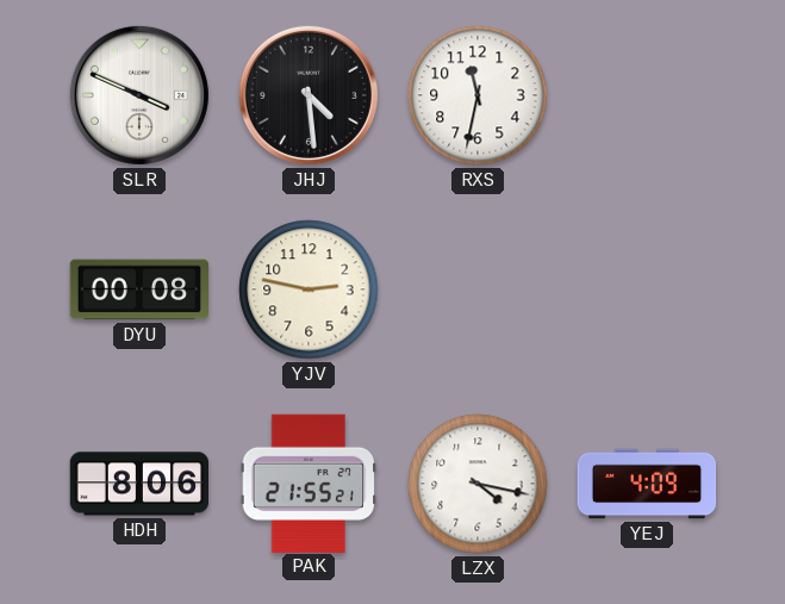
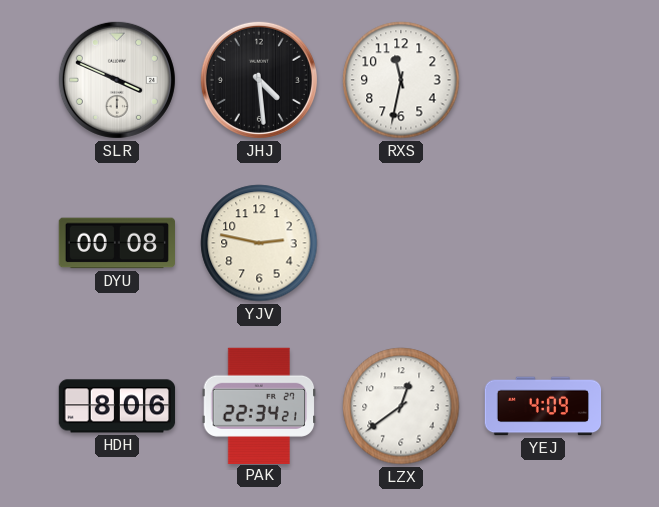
PAK: 21:55 -> 22:34
LZX: 4:17 -> 12:39
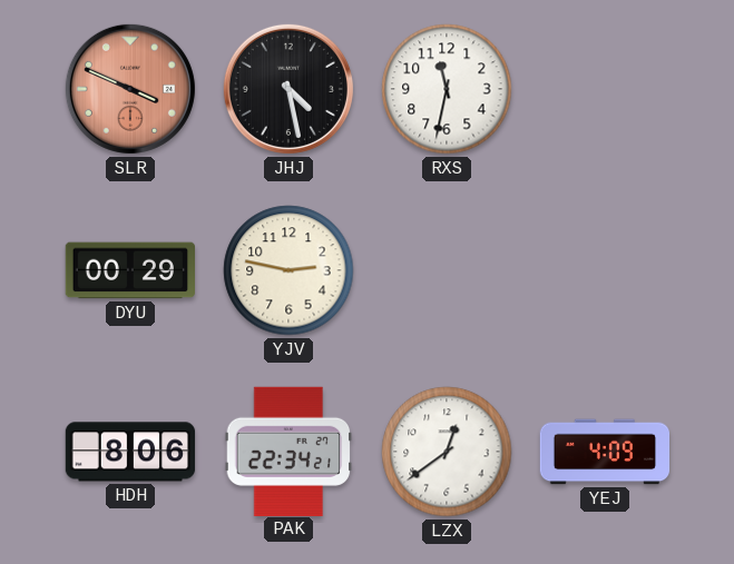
SLR dial: white -> salmon
JHJ: 4:29 -> 4:28
DYU: 00:08 -> 00:29
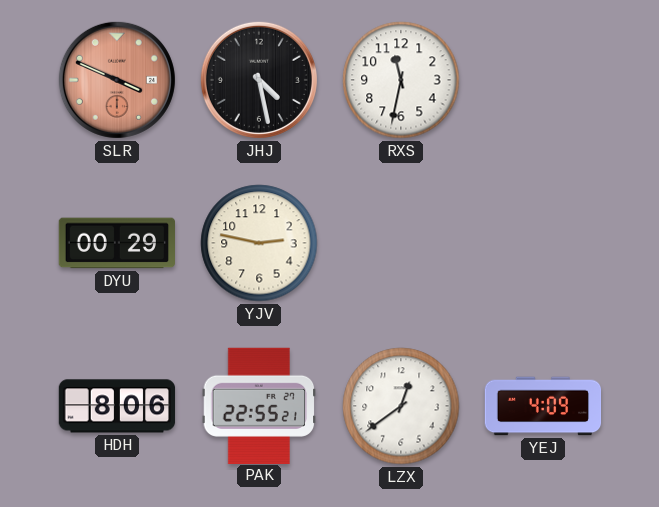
PAK: 22:34 -> 22:55
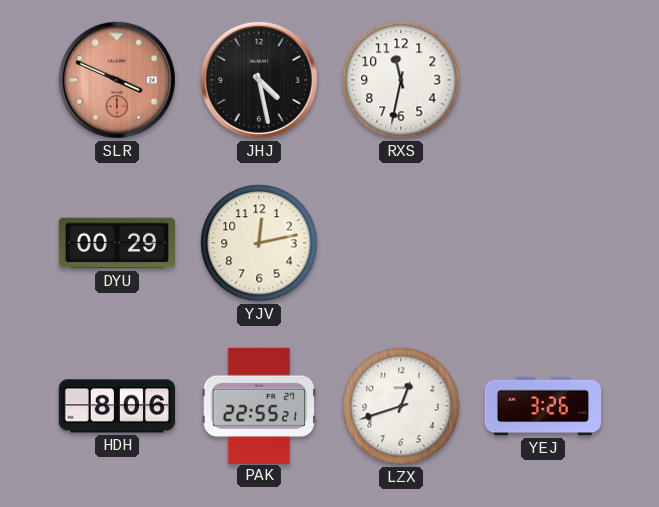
YJV: 2:47 -> 12:13
LZX: 12:39 -> 12:42
YEJ: 4:09 -> 3:26
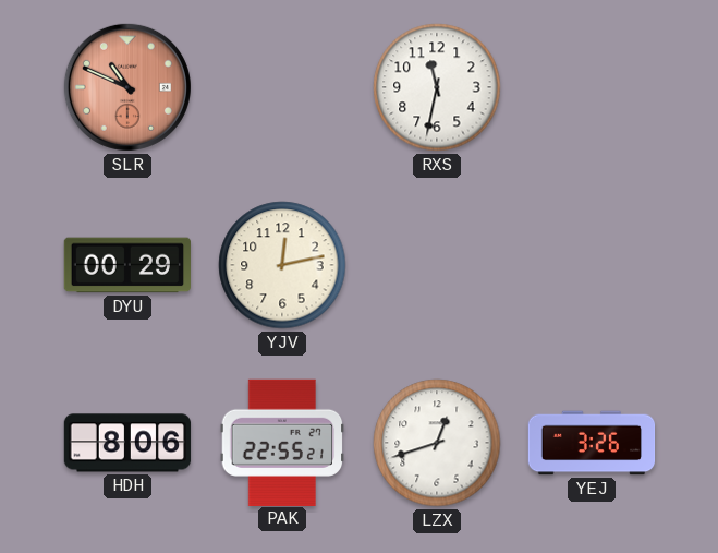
SLR: 3:49 -> 10:49
JHJ: 4:28 -> none
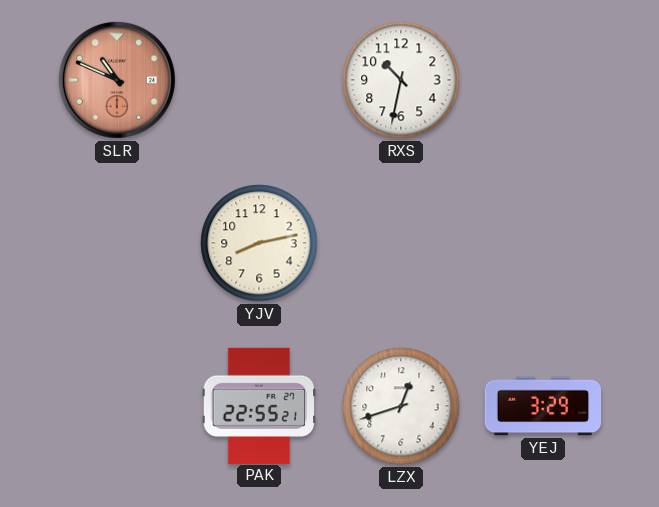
RXS: 11:32 -> 10:32
DYU: 00:29 -> none
YJV: 12:13 -> 8:13
HDH: 8:06 -> none
YEJ: 3:26 -> 3:29
